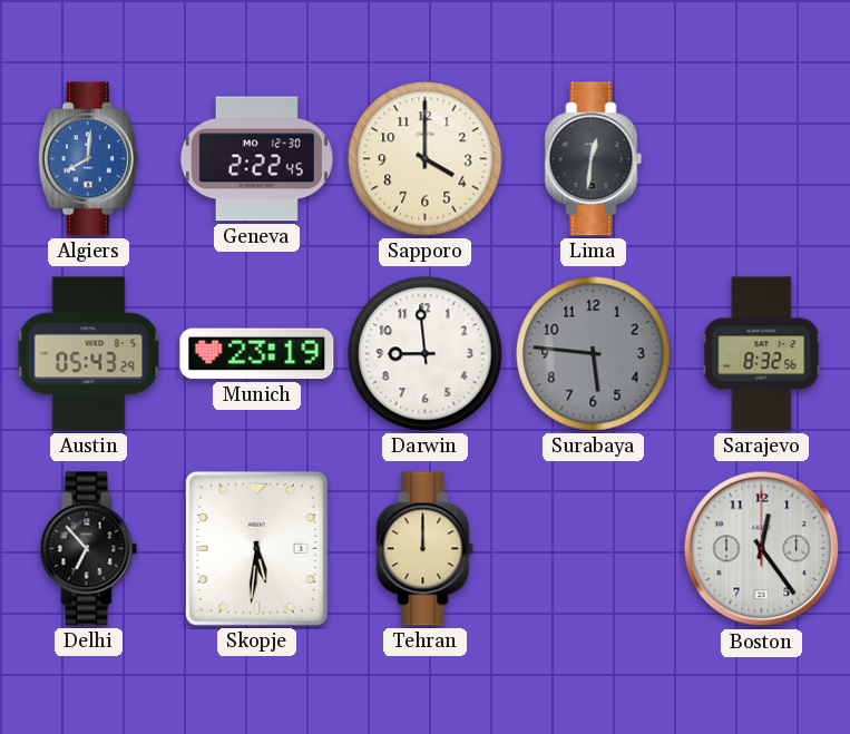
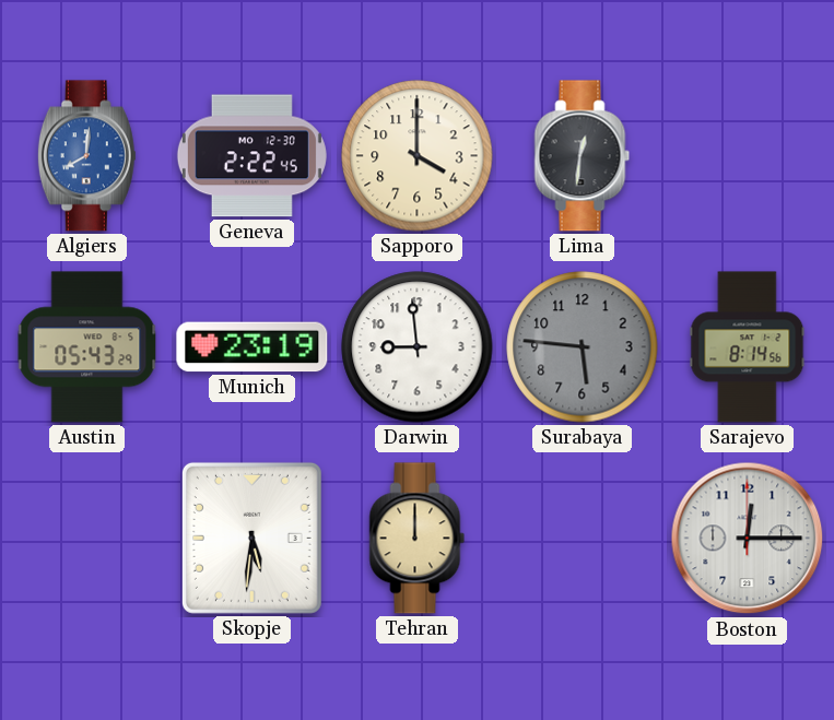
Sarajevo: 8:32 -> 8:14
Delhi: 6:53 -> none
Boston: 12:24 -> 12:15
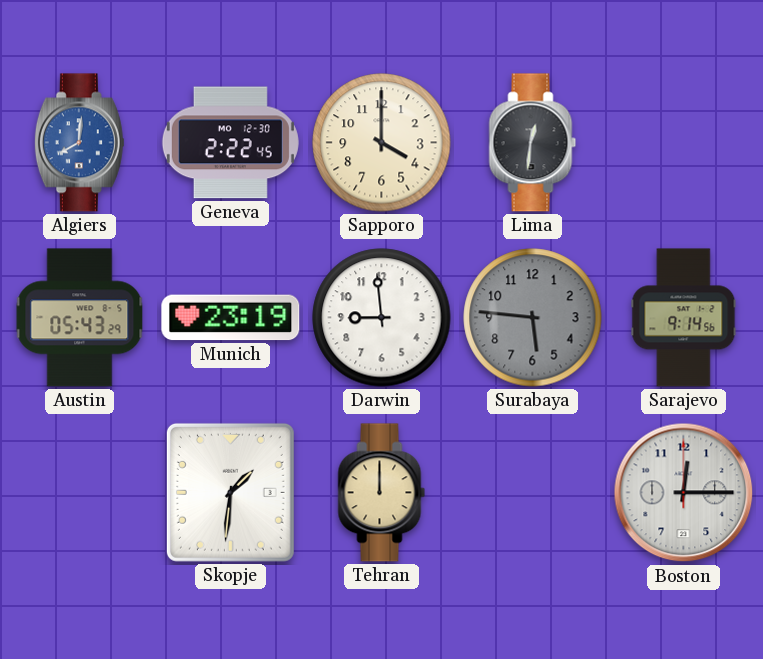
Sarajevo: 8:14 -> 9:14
Skopje: 5:31 -> 1:31
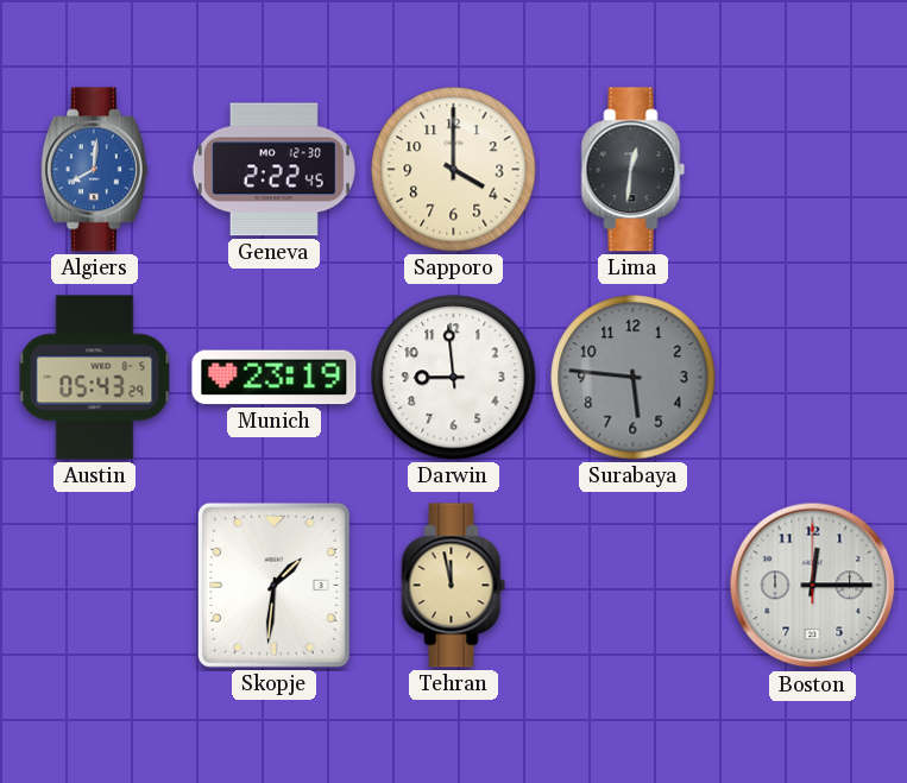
Sarajevo: 9:14 -> none
Tehran: 12:00 -> 11:58
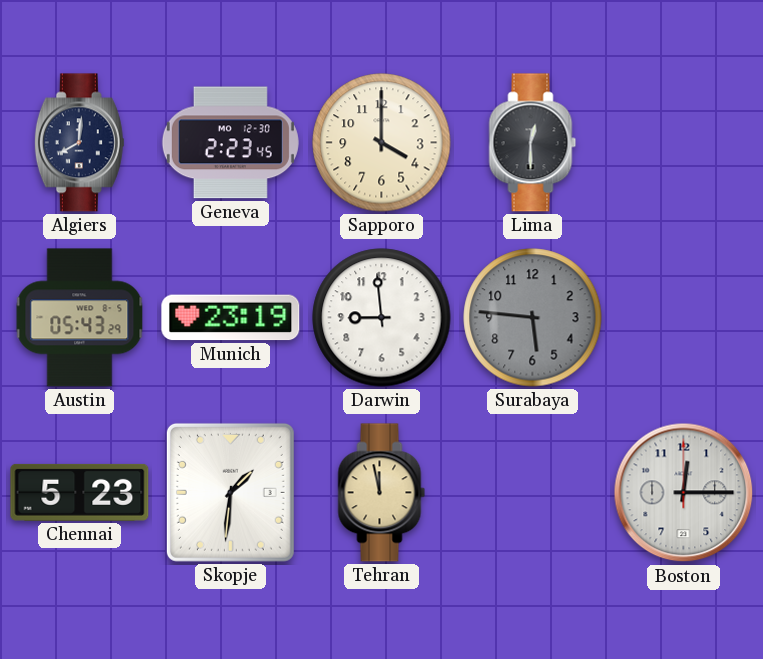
Algiers dial: blue -> navy
Geneva: 2:22 -> 2:23
Lima: 12:31 -> 12:30
Chennai: none -> 5:23
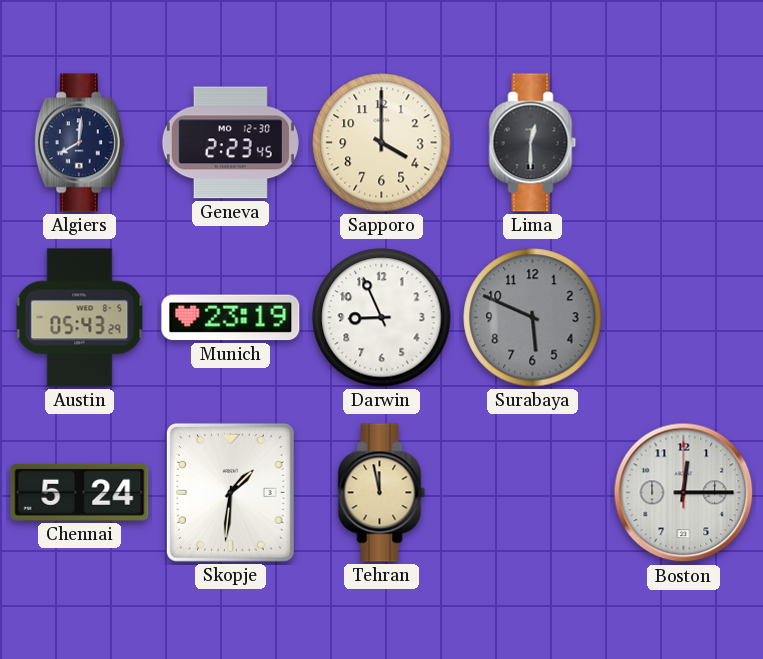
Darwin: 8:59 -> 8:56
Surabaya: 5:46 -> 5:49
Chennai: 5:23 -> 5:24
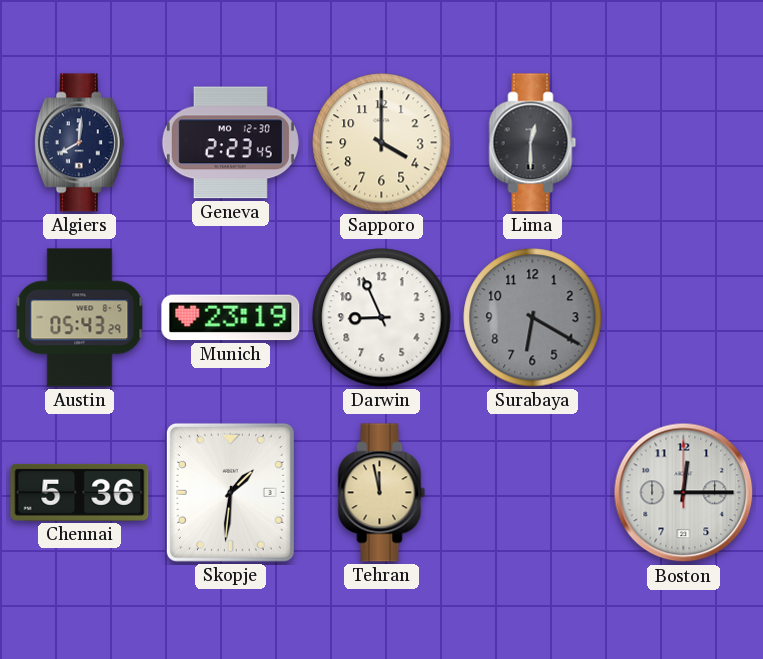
Surabaya: 5:49 -> 6:20
Chennai: 5:24 -> 5:36
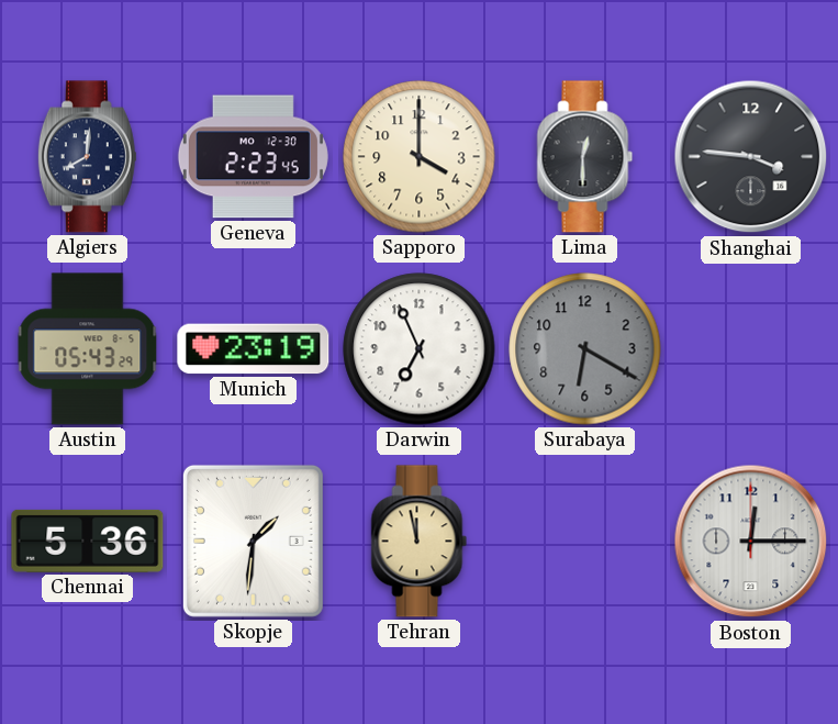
Shanghai: none -> 3:46
Darwin: 8:56 -> 6:56
